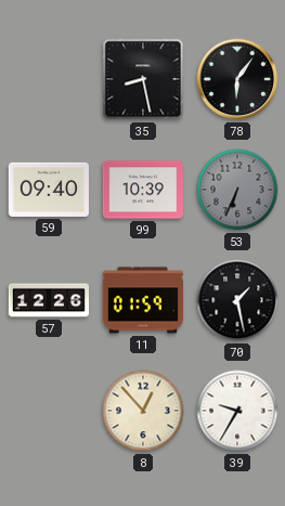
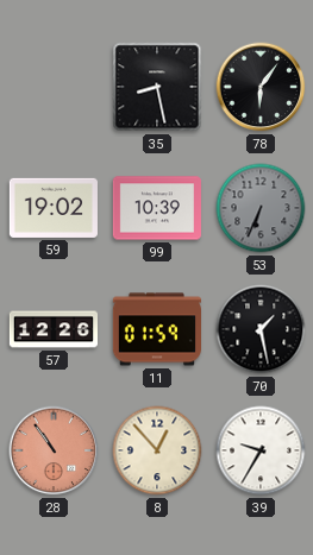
59: 09:40 -> 19:02
28: none -> 10:54
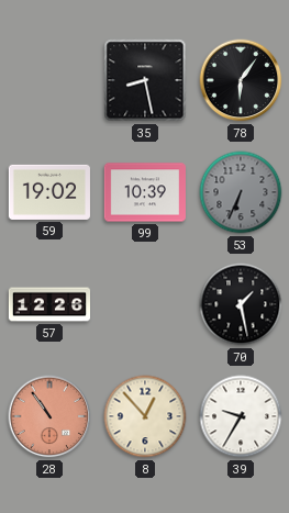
11: 01:59 -> none
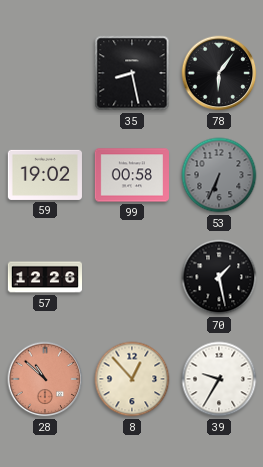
99: 10:39 -> 00:58
28: 10:54 -> 10:52
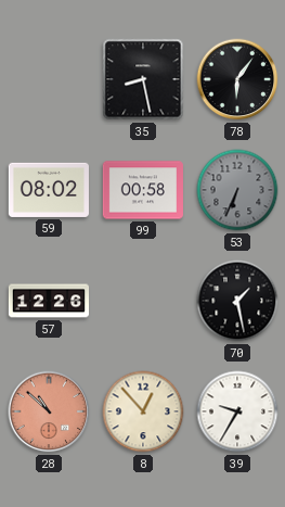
59: 19:02 -> 08:02
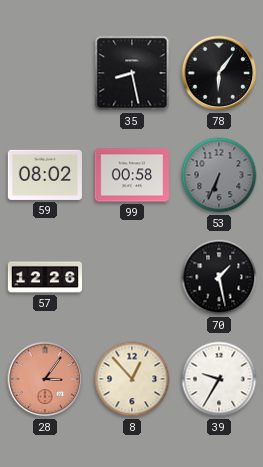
28: 10:52 -> 3:06
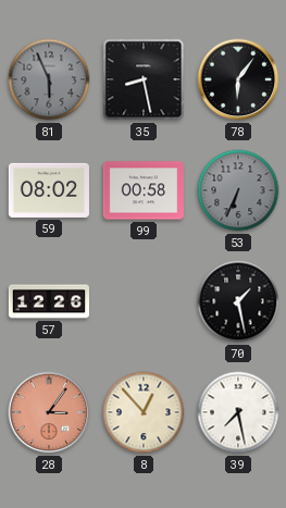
81: none -> 5:56
39: 9:35 -> 7:28
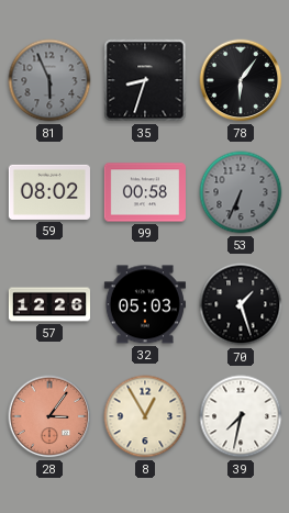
35: 8:28 -> 8:33
32: none -> 05:03
70: 1:28 -> 1:27
8: 12:53 -> 12:55
39: 7:28 -> 7:32
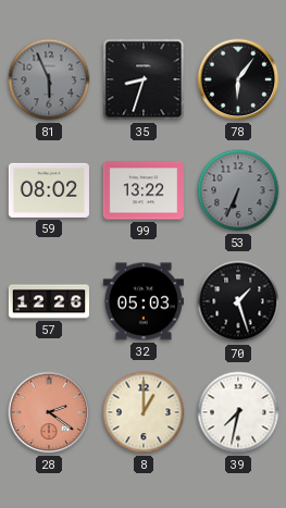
99: 00:58 -> 13:22
28: 3:06 -> 2:21
8: 12:55 -> 1:00
